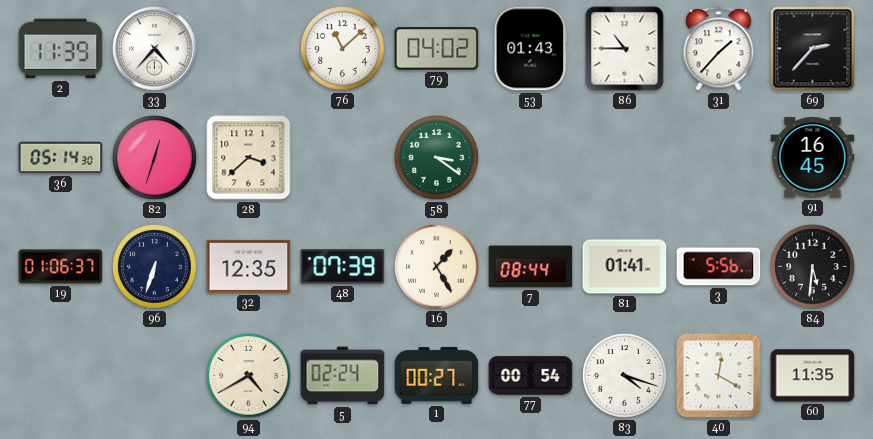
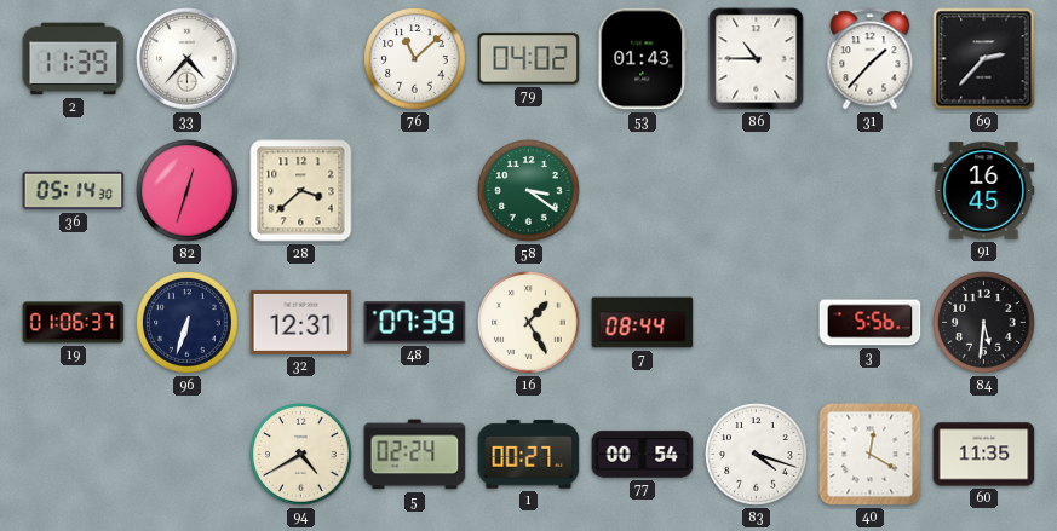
32: 12:35 -> 12:31
81: 01:41 -> none
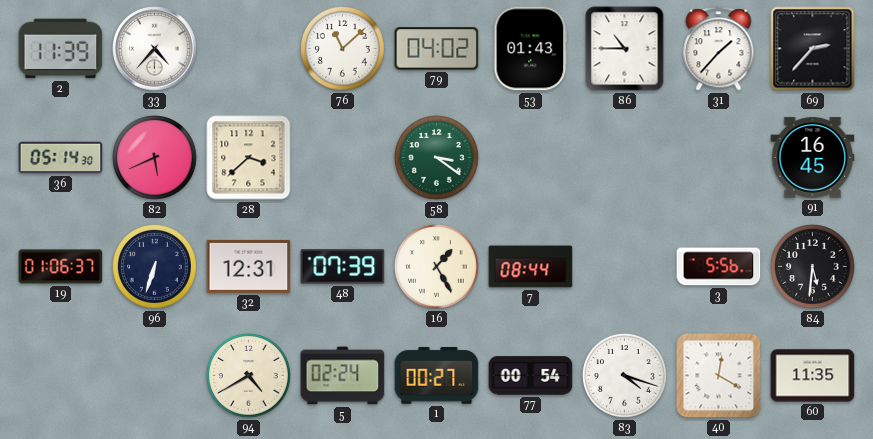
82: 12:33 -> 5:41
